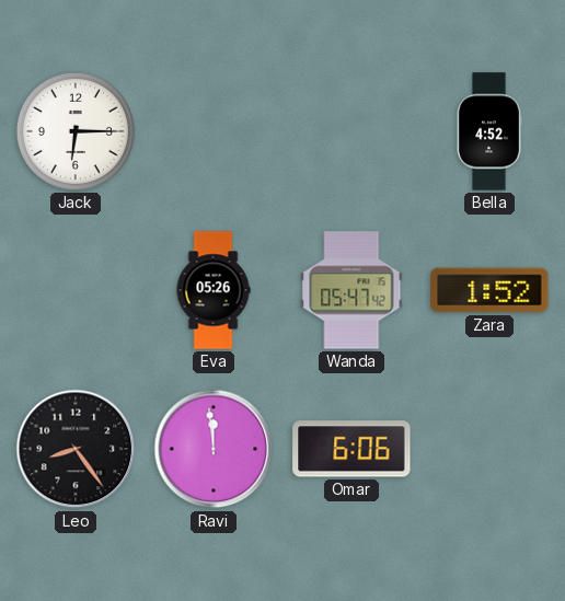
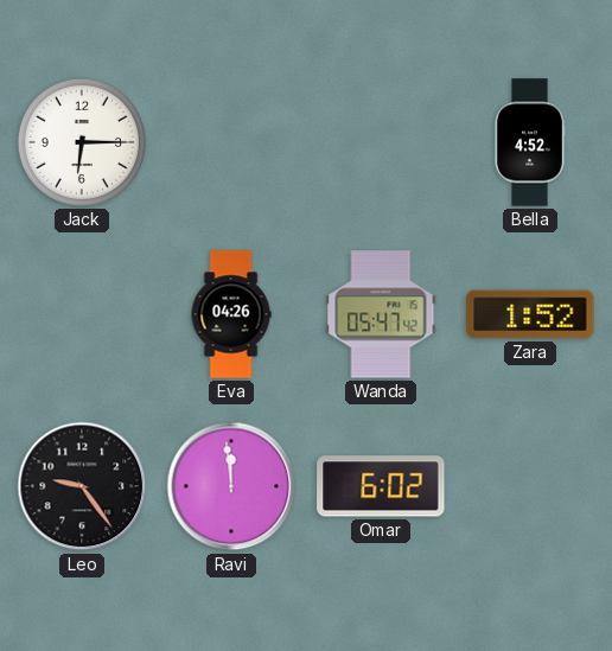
Eva: 05:26 -> 04:26
Leo: 8:24 -> 9:24
Omar: 6:06 -> 6:02
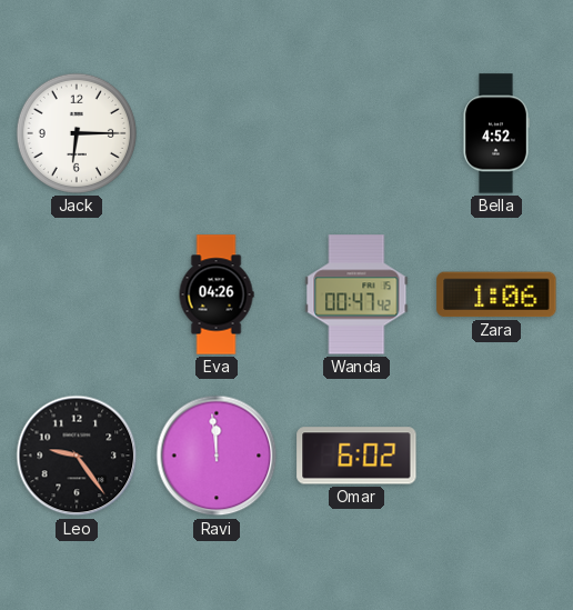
Wanda: 05:47 -> 00:47
Zara: 1:52 -> 1:06
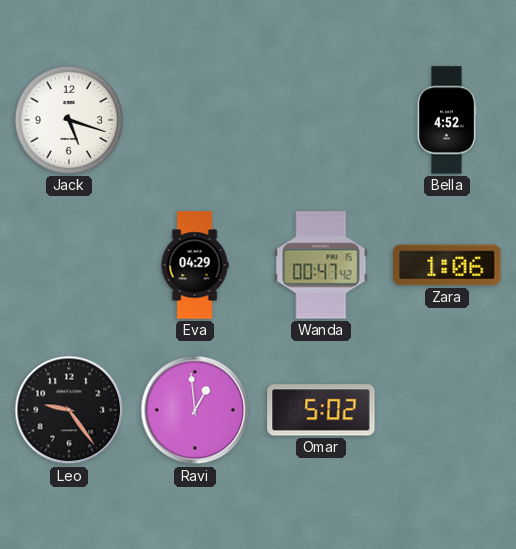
Jack: 6:15 -> 5:18
Eva: 04:26 -> 04:29
Ravi: 11:59 -> 12:59
Omar: 6:02 -> 5:02
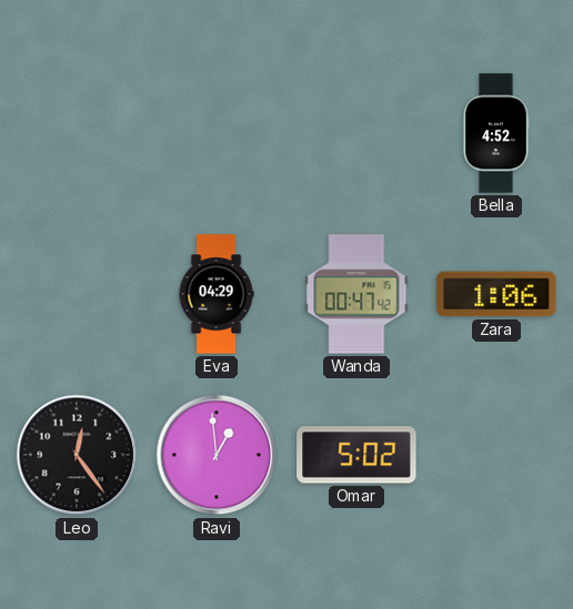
Jack: 5:18 -> none
Leo: 9:24 -> 12:24
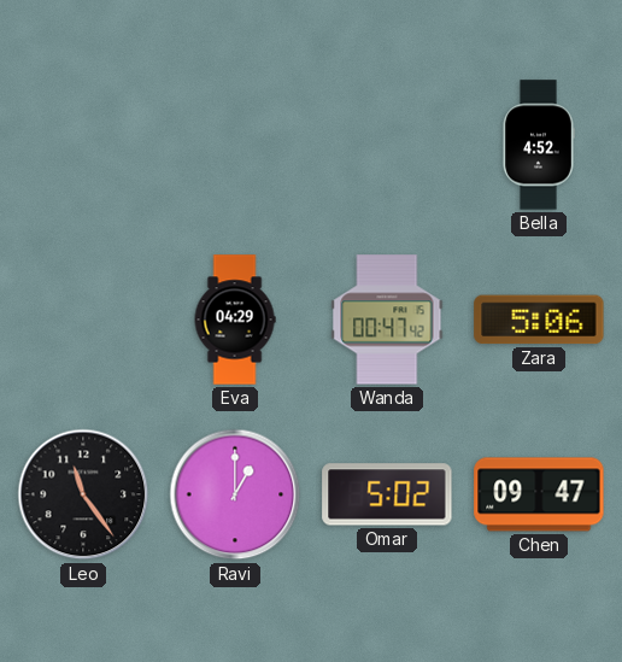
Zara: 1:06 -> 5:06
Leo: 12:24 -> 11:24
Ravi: 12:59 -> 1:00
Chen: none -> 09:47
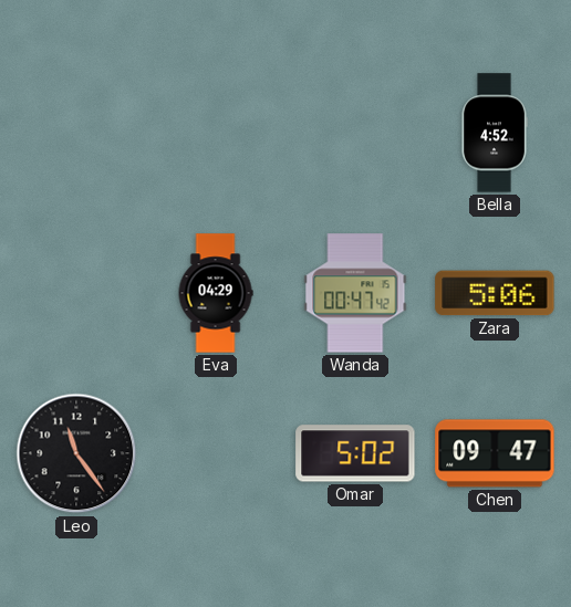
Ravi: 1:00 -> none
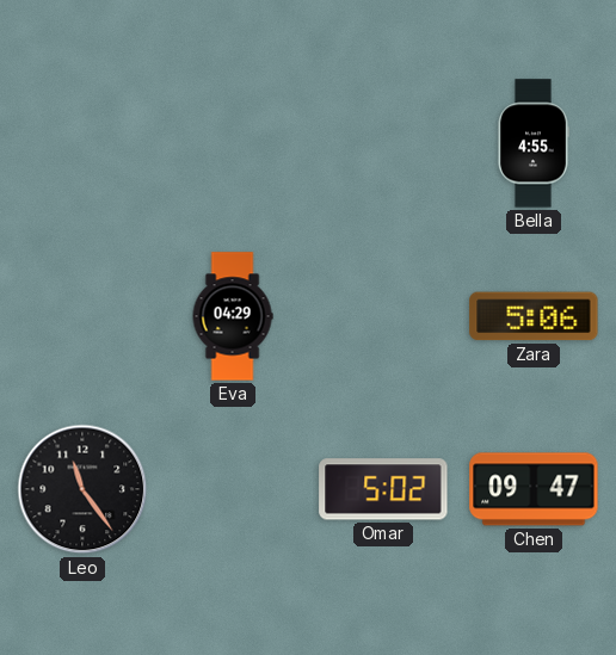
Bella: 4:52 -> 4:55
Wanda: 00:47 -> none
